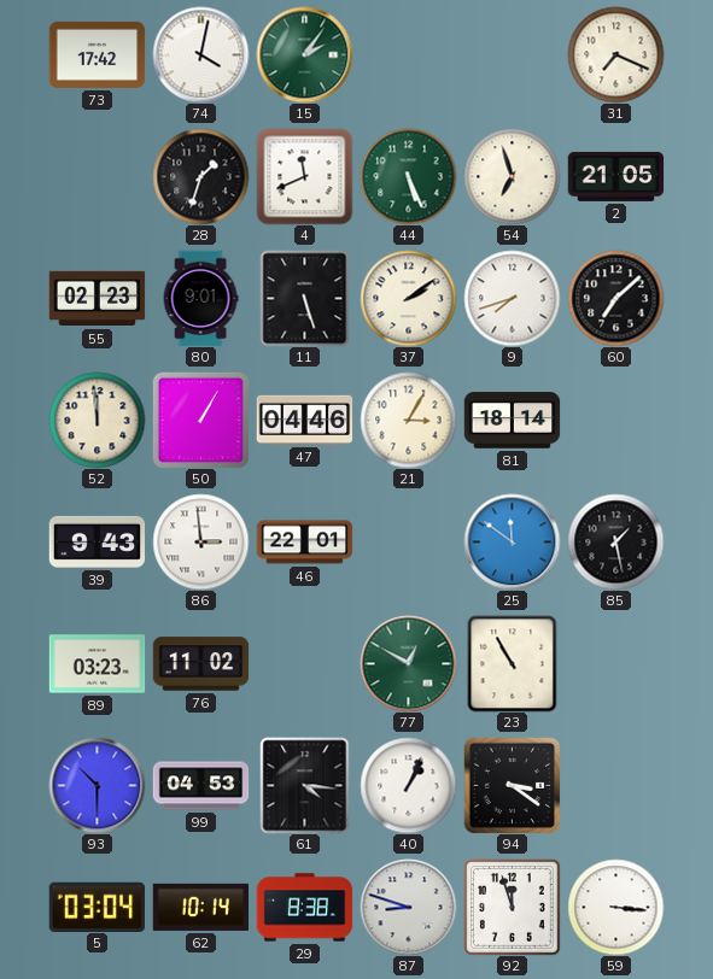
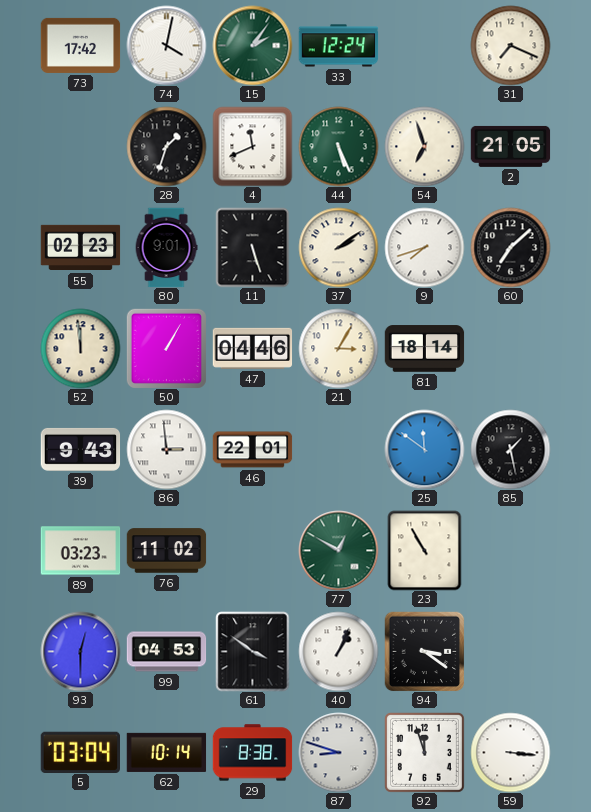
33: none -> 12:24
93: 10:30 -> 12:30
61: 4:16 -> 3:51
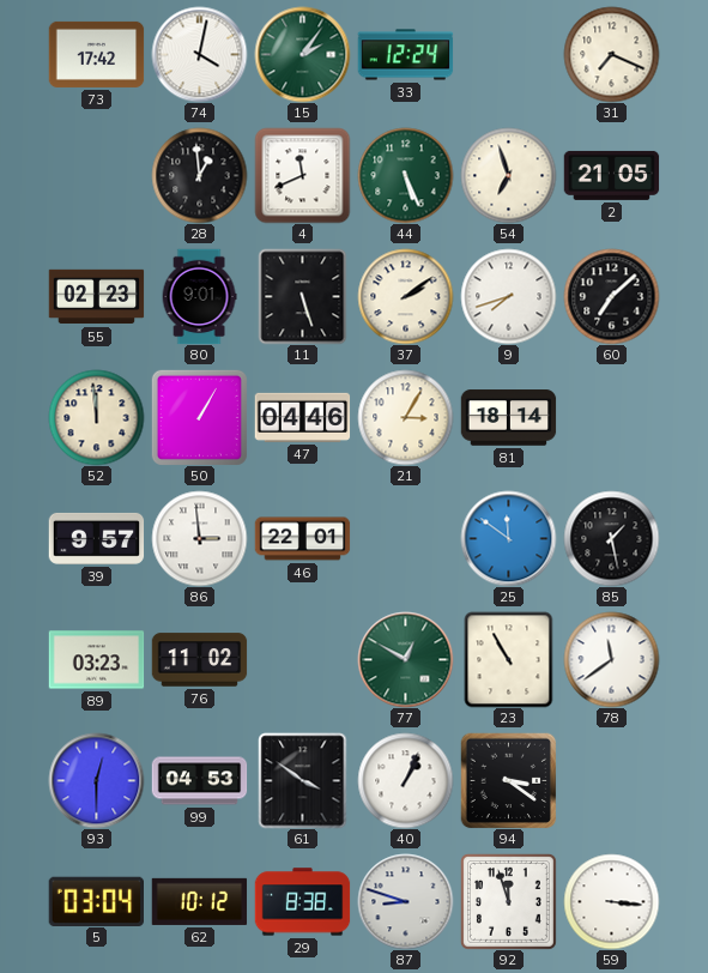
28: 1:33 -> 12:59
39: 9:43 -> 9:57
78: none -> 11:39
62: 10:14 -> 10:12
